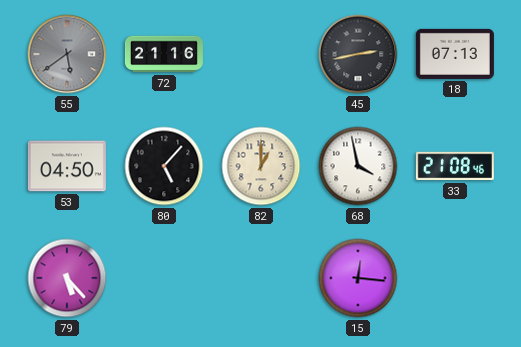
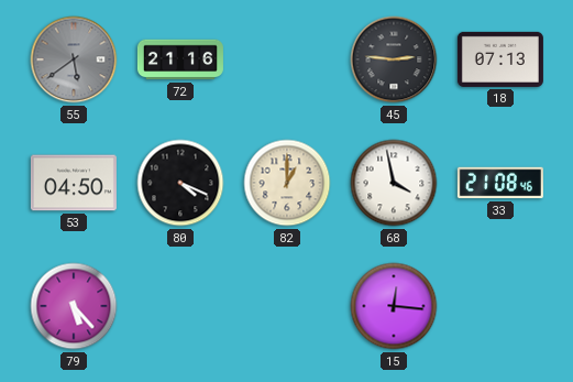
45: 2:43 -> 2:46
80: 5:07 -> 4:19
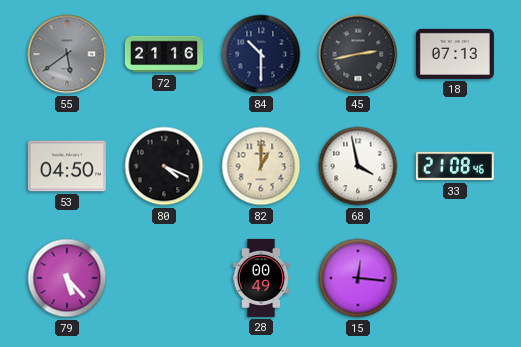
84: none -> 10:30
45: 2:46 -> 2:43
28: none -> 00:49
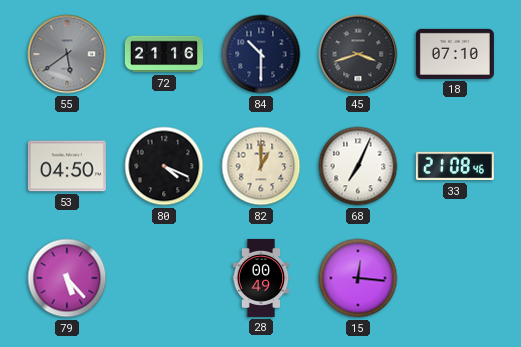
45: 2:43 -> 3:42
18: 07:13 -> 07:10
68: 3:58 -> 7:04
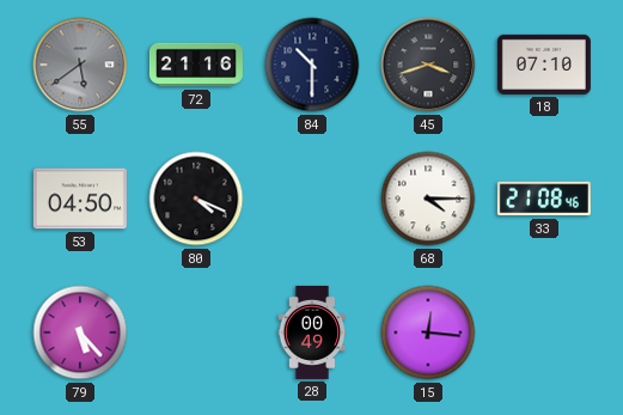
82: 1:00 -> none
68: 7:04 -> 4:15
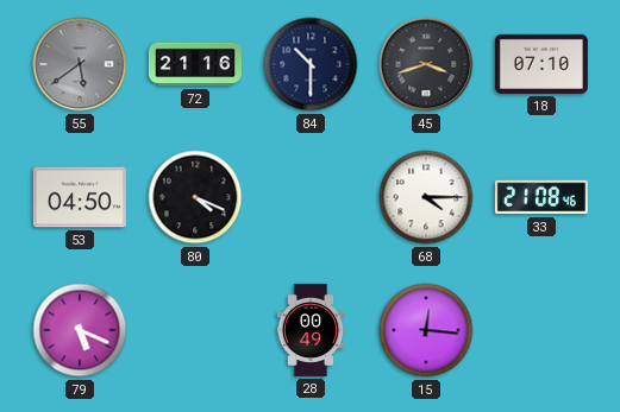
79: 5:23 -> 5:19
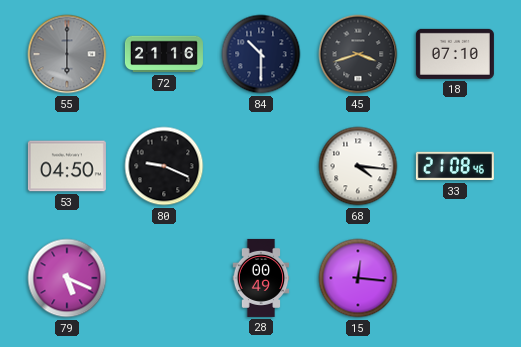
55: 5:39 -> 6:00
80: 4:19 -> 9:19
68: 4:15 -> 4:16
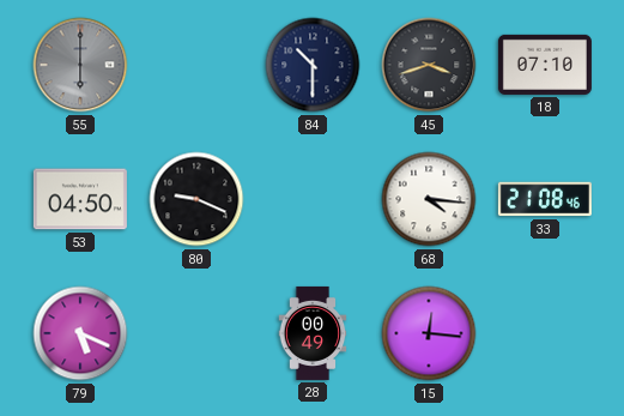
72: 21:16 -> none
